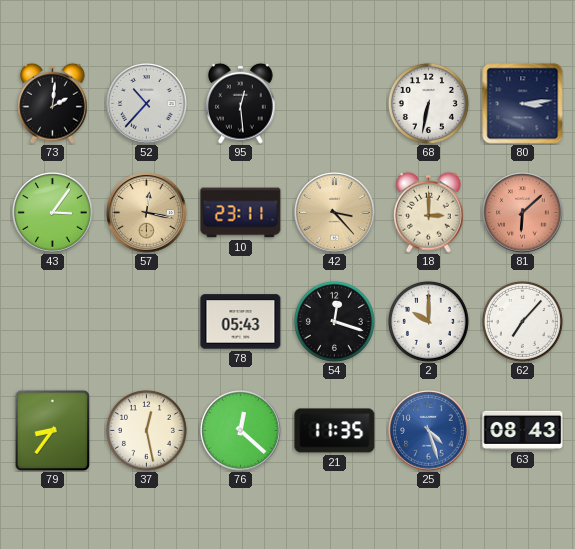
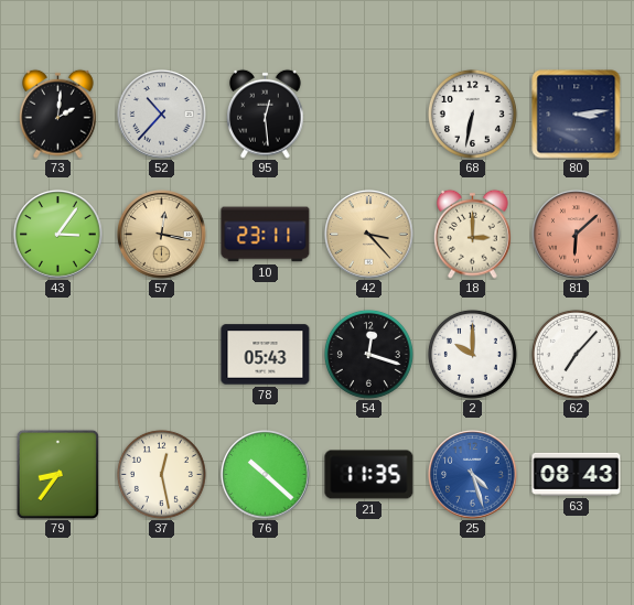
76: 12:22 -> 10:22
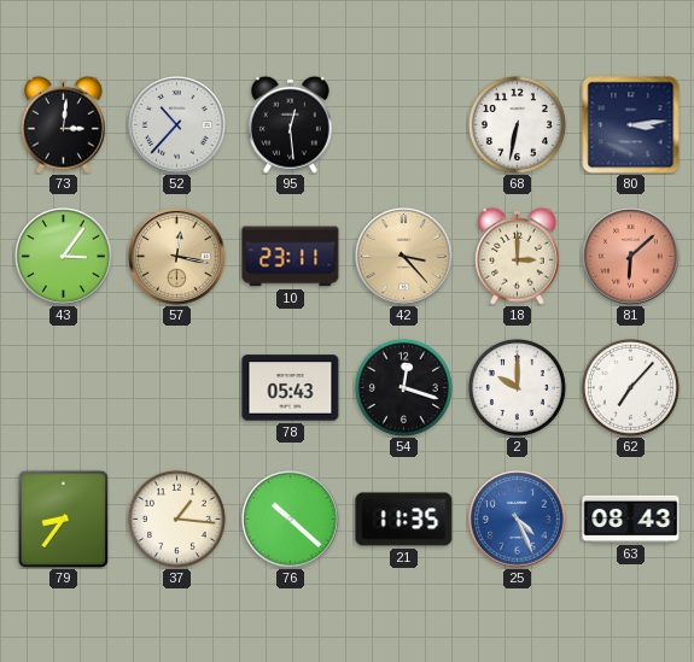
73: 2:01 -> 3:01
37: 12:28 -> 1:16
25: 4:27 -> 4:26
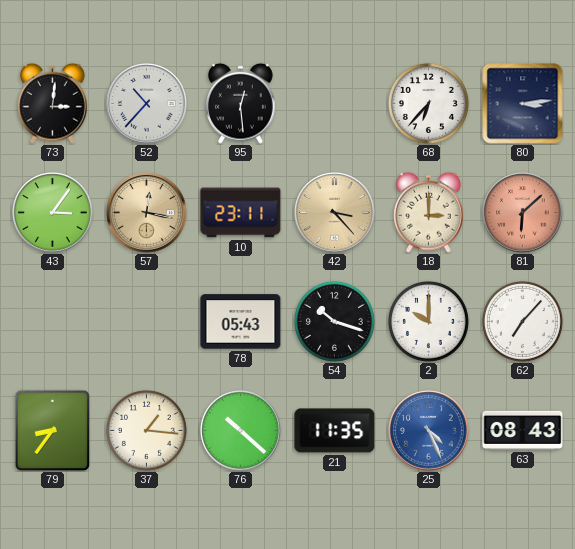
68: 6:32 -> 6:37
54: 12:18 -> 10:18
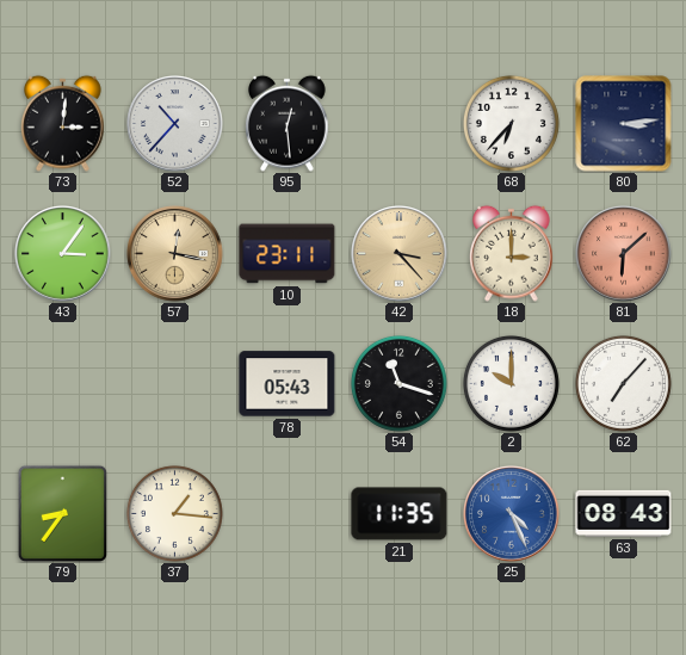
54: 10:18 -> 11:18
76: 10:22 -> none
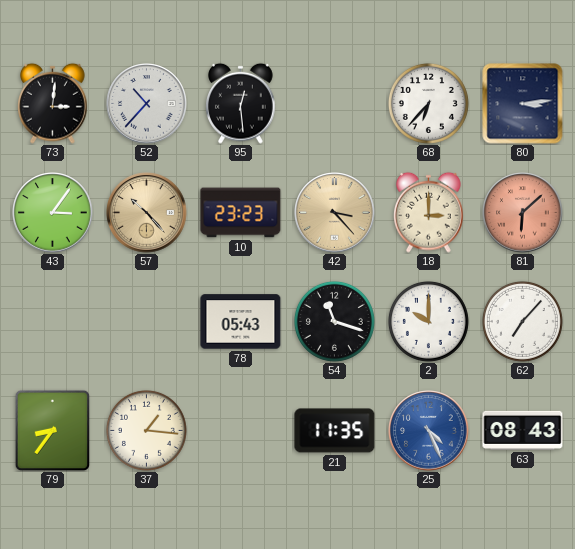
57: 12:17 -> 10:23
10: 23:11 -> 23:23
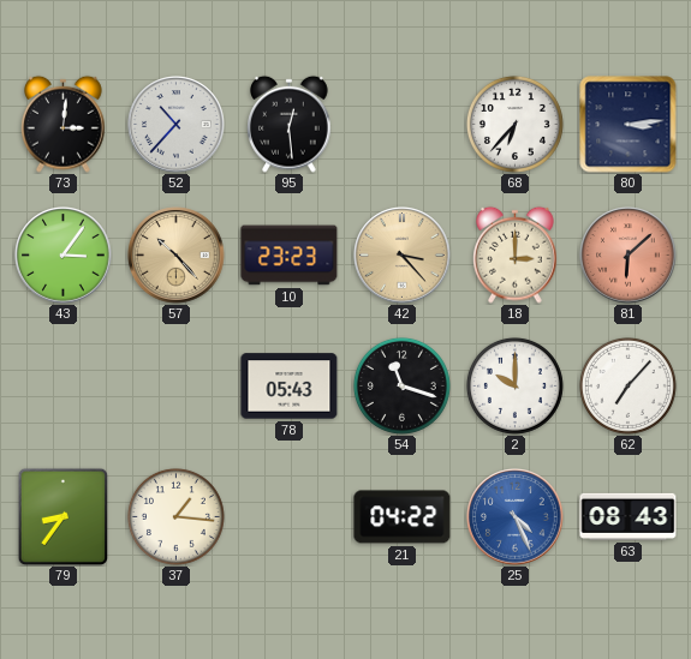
21: 11:35 -> 04:22
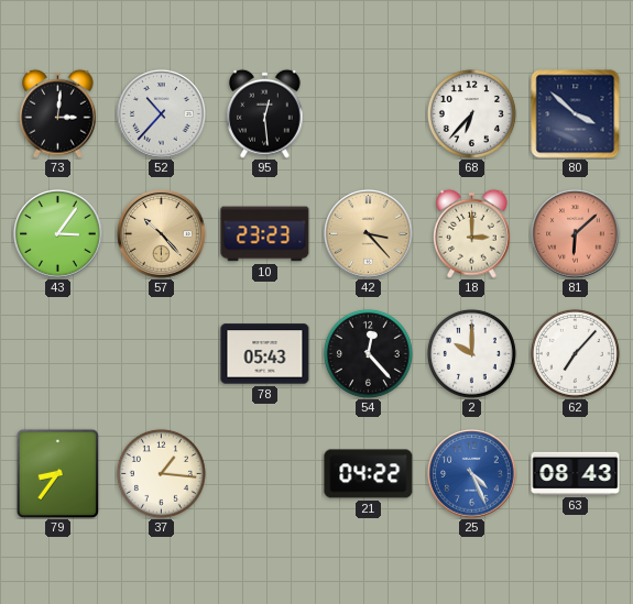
80: 3:14 -> 3:52
54: 11:18 -> 12:23
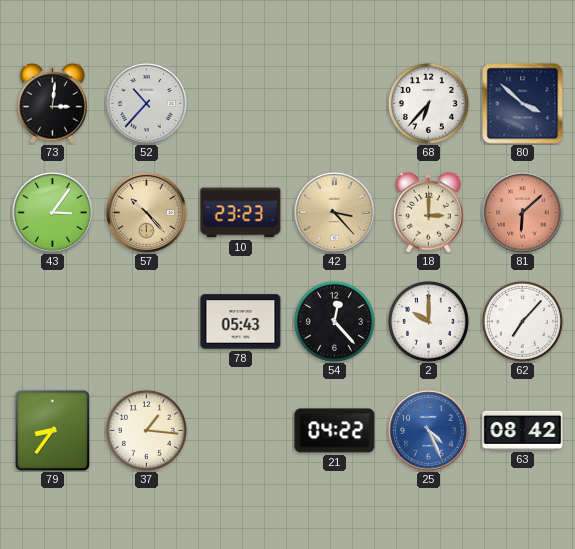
95: 12:29 -> none
63: 08:43 -> 08:42
